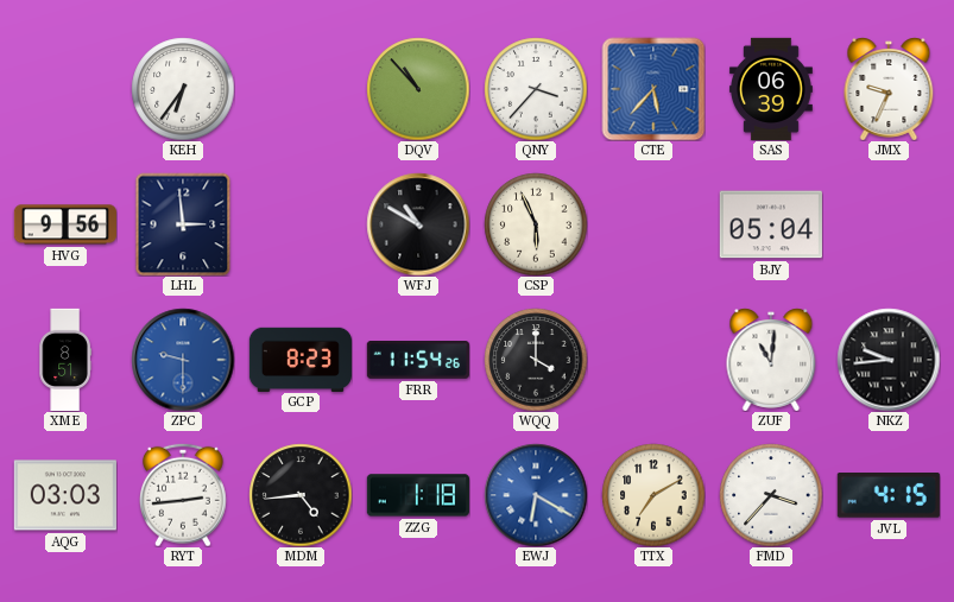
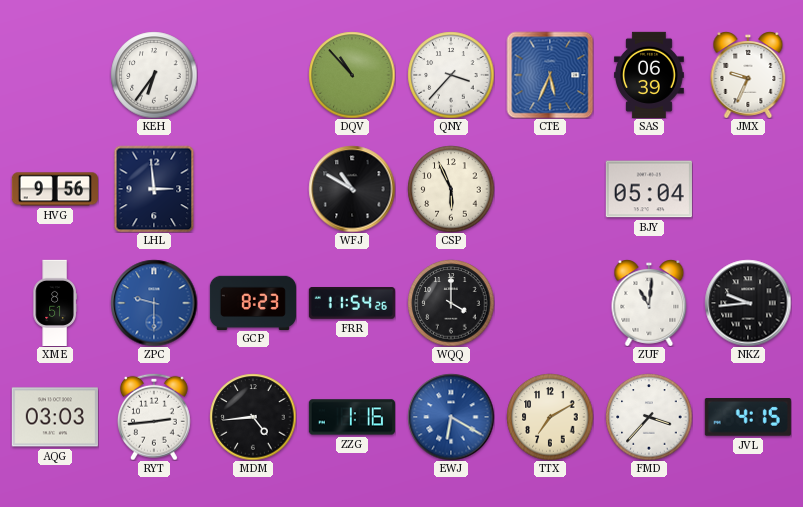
CTE: 5:37 -> 5:34
ZZG: 1:18 -> 1:16
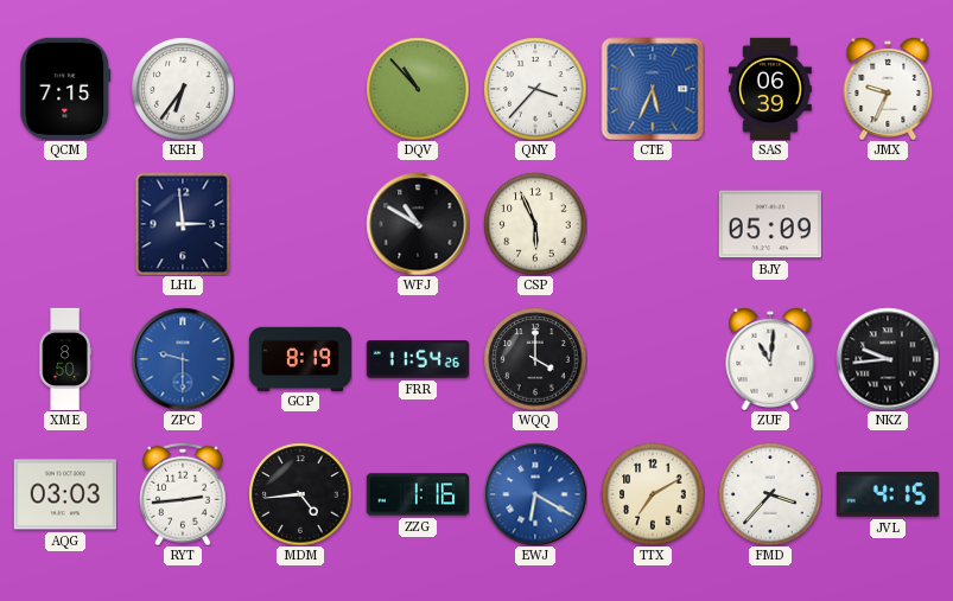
QCM: none -> 7:15
HVG: 9:56 -> none
BJY: 05:04 -> 05:09
XME: 8:51 -> 8:50
GCP: 8:23 -> 8:19
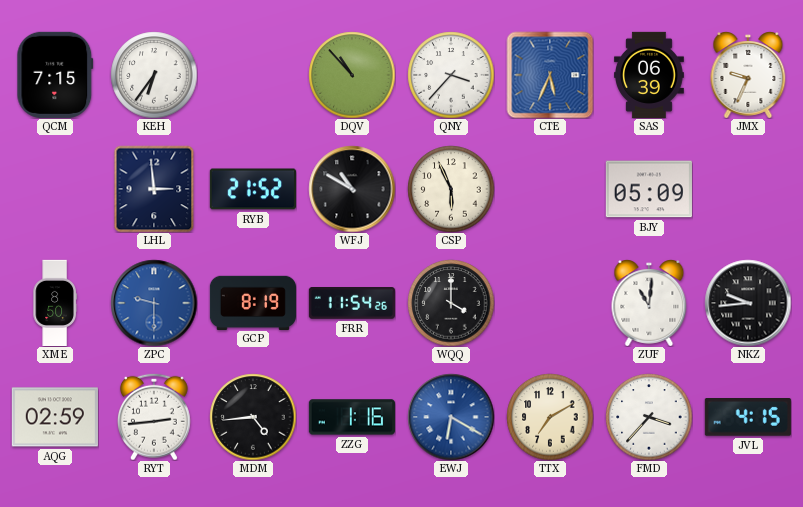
RYB: none -> 21:52
AQG: 03:03 -> 02:59
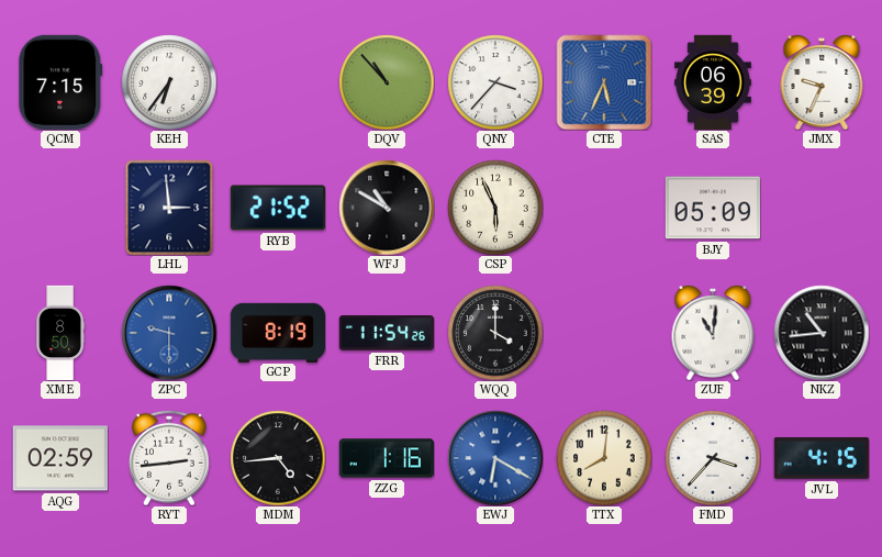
NKZ: 9:44 -> 10:44
TTX: 7:10 -> 8:01
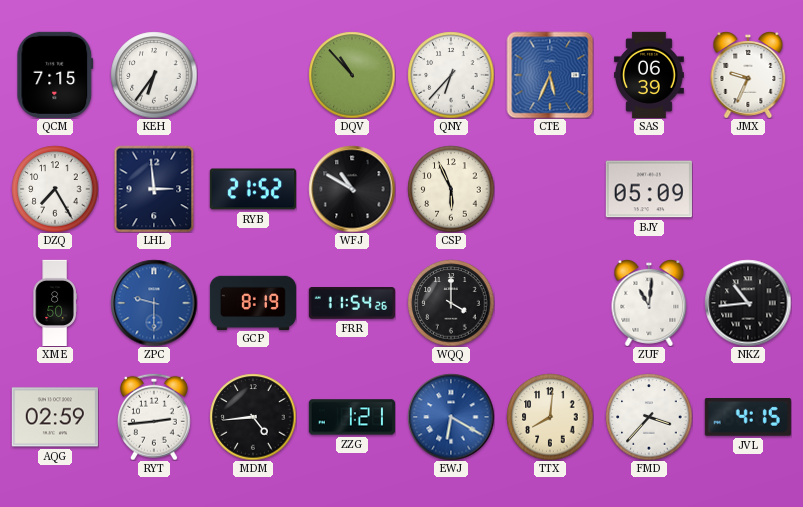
QNY: 3:37 -> 6:37
DZQ: none -> 7:25
ZZG: 1:16 -> 1:21
